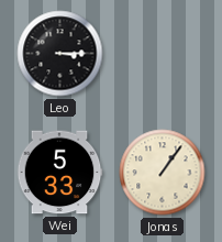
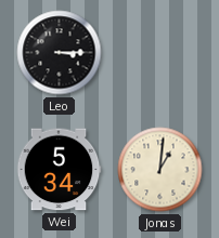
Wei: 5:33 -> 5:34
Jonas: 1:06 -> 1:01
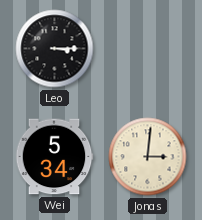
Jonas: 1:01 -> 3:01
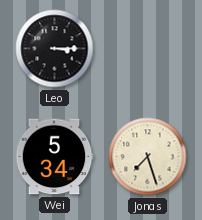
Jonas: 3:01 -> 7:27
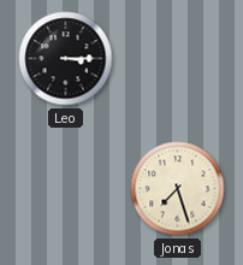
Wei: 5:34 -> none
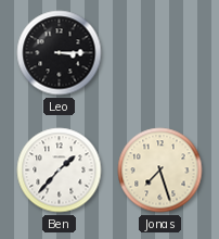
Ben: none -> 1:37
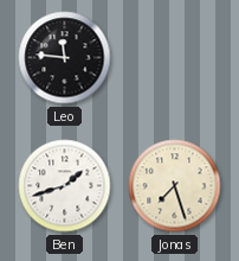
Leo: 3:15 -> 11:46
Ben: 1:37 -> 1:42
